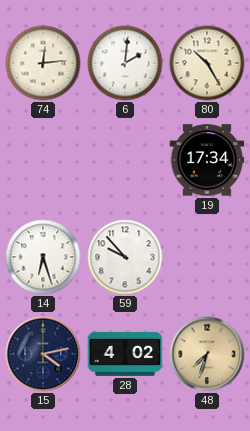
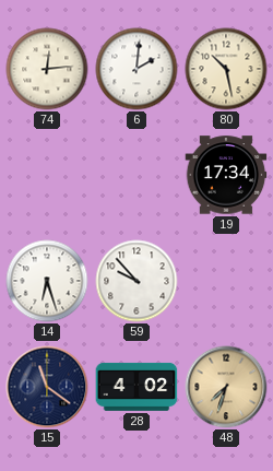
80: 10:25 -> 10:28
15: 4:13 -> 11:21
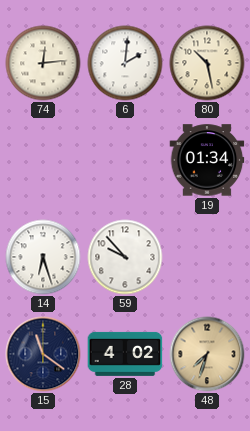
19: 17:34 -> 01:34
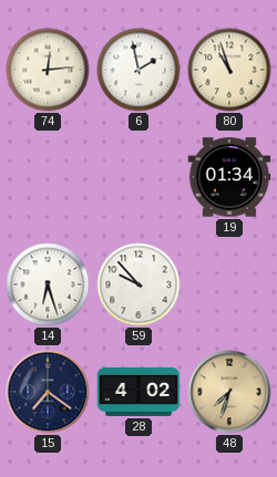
6: 2:01 -> 1:58
80: 10:28 -> 10:57
15: 11:21 -> 7:21
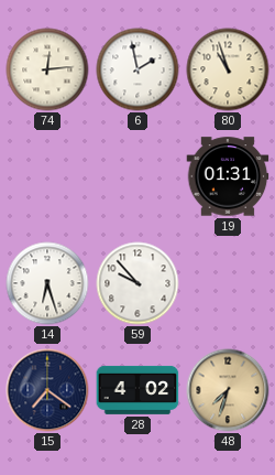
19: 01:34 -> 01:31
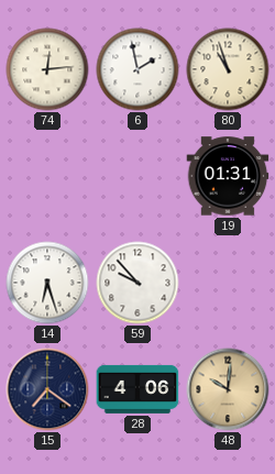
28: 4:02 -> 4:06
48: 7:33 -> 10:01
